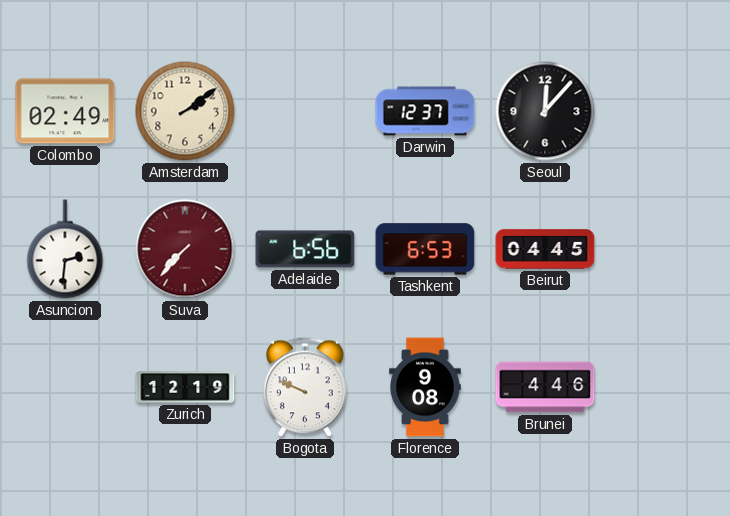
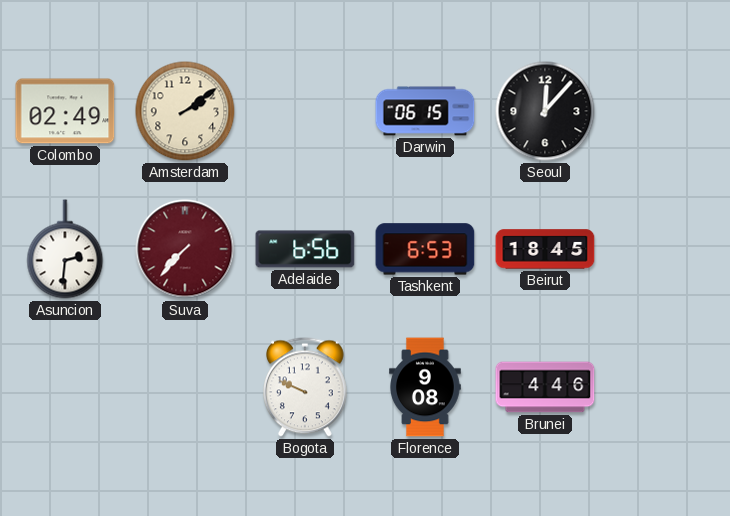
Darwin: 12:37 -> 06:15
Beirut: 04:45 -> 18:45
Zurich: 12:19 -> none
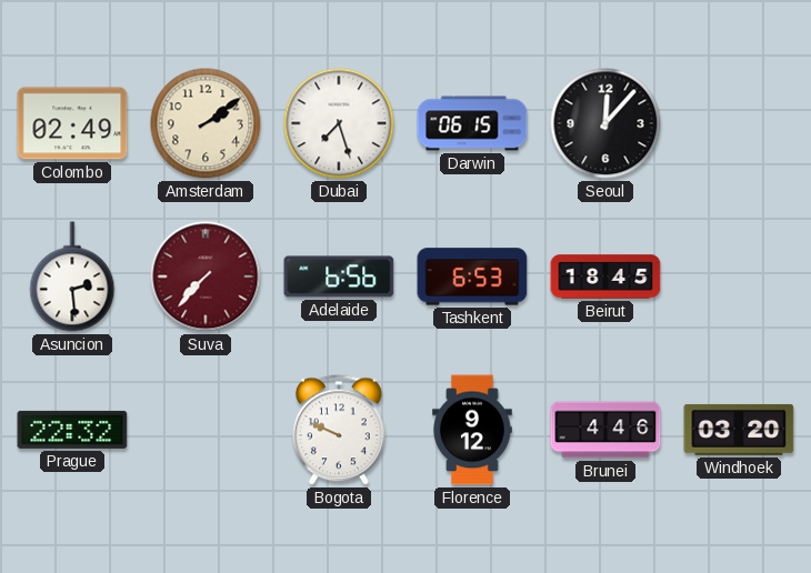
Dubai: none -> 7:27
Asuncion: 2:31 -> 2:29
Prague: none -> 22:32
Florence: 9:08 -> 9:12
Windhoek: none -> 03:20
